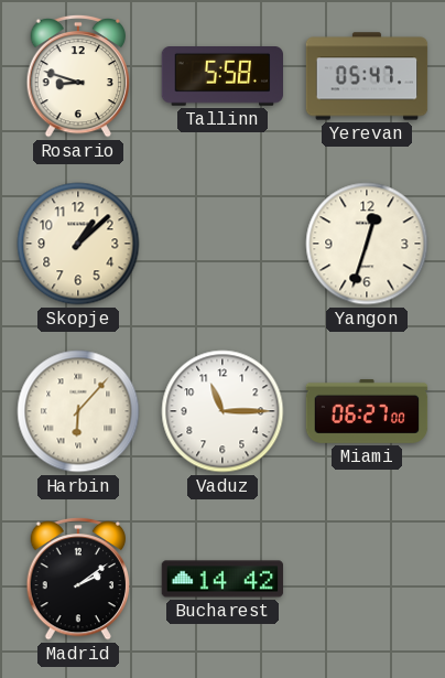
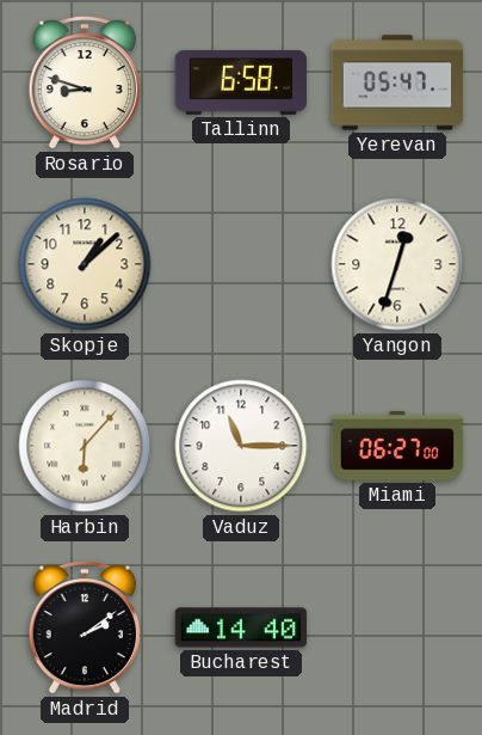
Tallinn: 5:58 -> 6:58
Bucharest: 14:42 -> 14:40
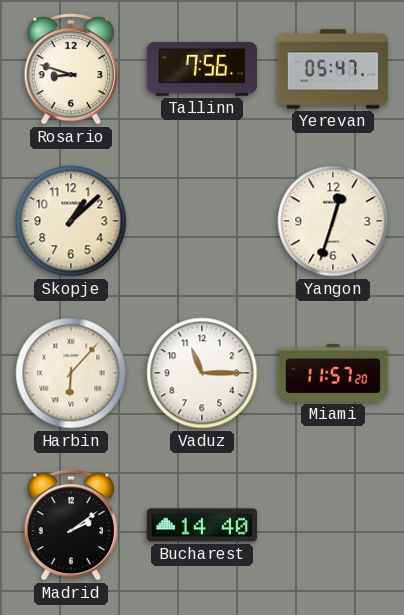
Tallinn: 6:58 -> 7:56
Miami: 06:27 -> 11:57
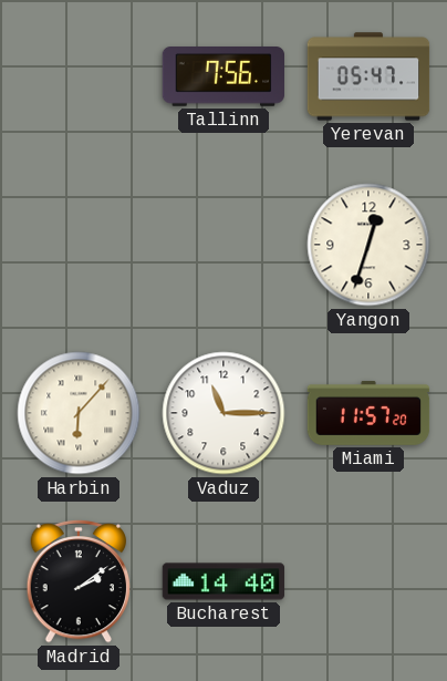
Rosario: 8:48 -> none
Skopje: 1:08 -> none
